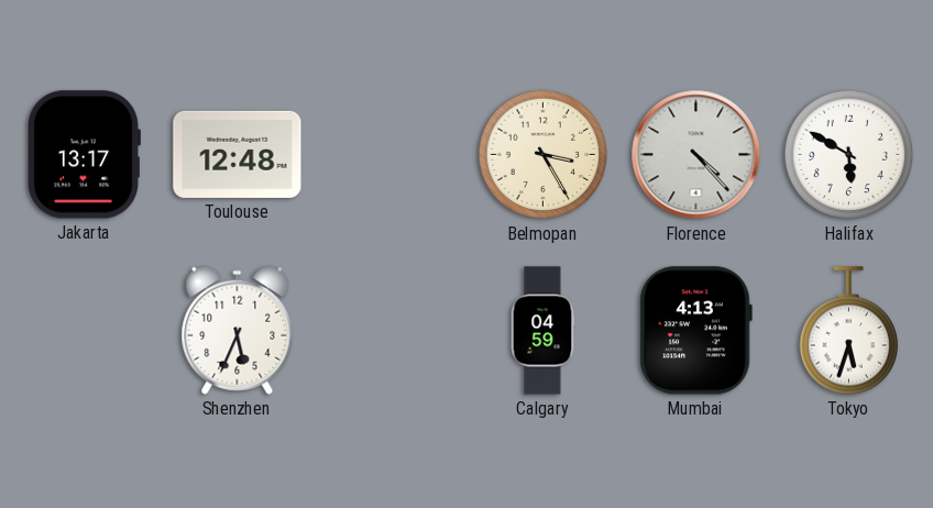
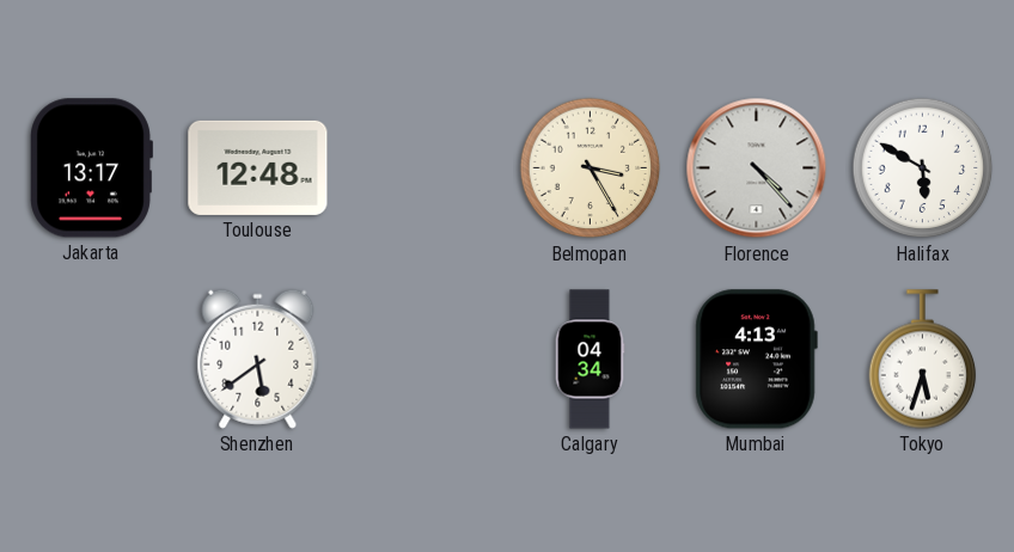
Shenzhen: 5:34 -> 5:39
Calgary: 04:59 -> 04:34
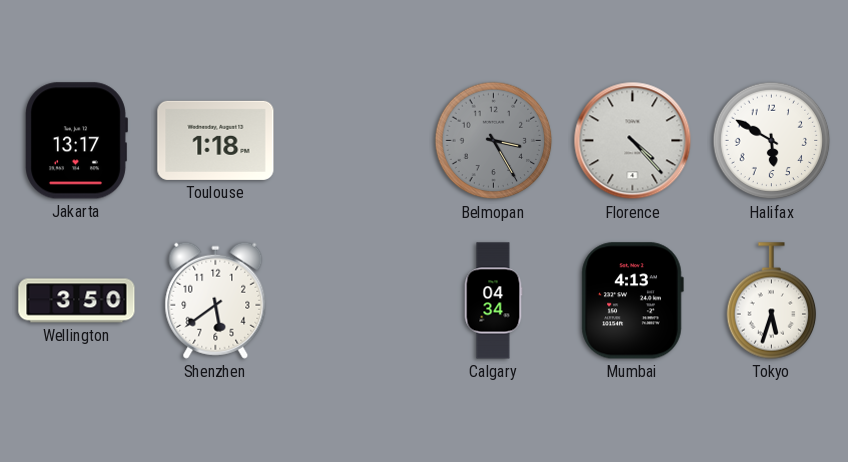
Toulouse: 12:48 -> 1:18
Belmopan dial: cream -> grey
Wellington: none -> 3:50
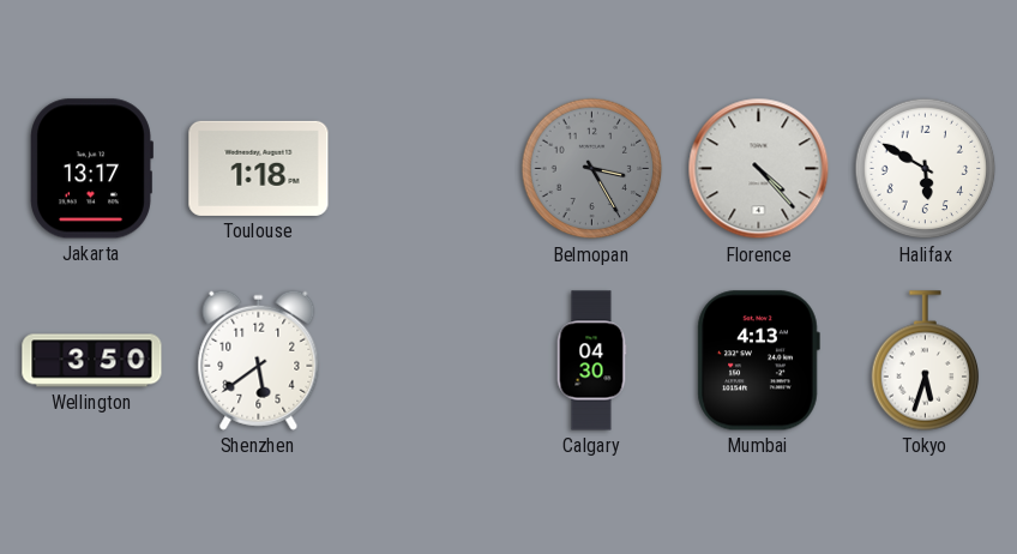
Calgary: 04:34 -> 04:30
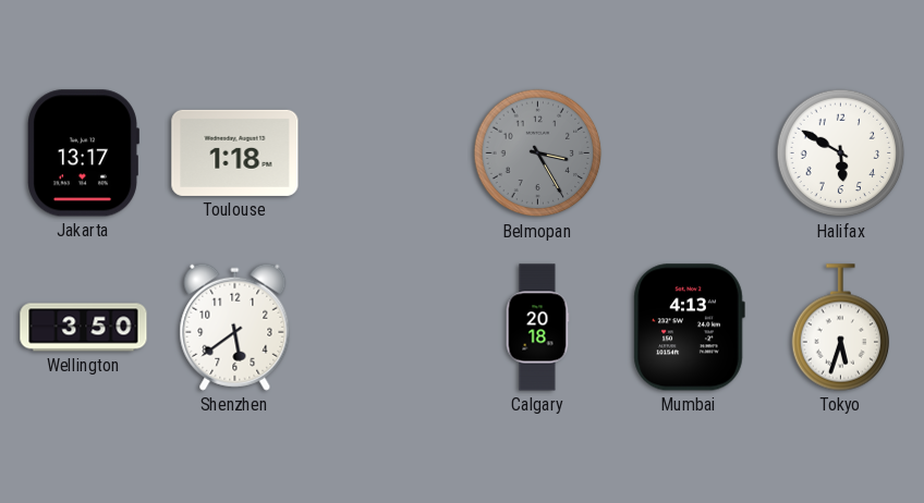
Florence: 4:23 -> none
Calgary: 04:30 -> 20:18
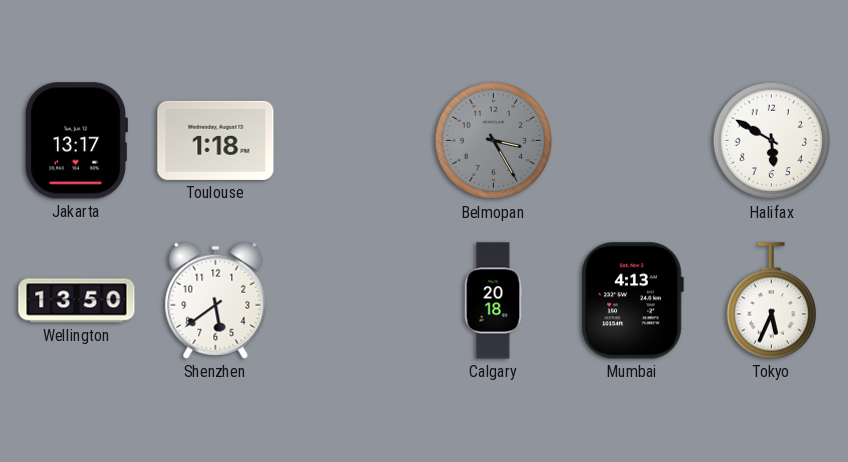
Wellington: 3:50 -> 13:50
Tokyo: 5:33 -> 5:34
